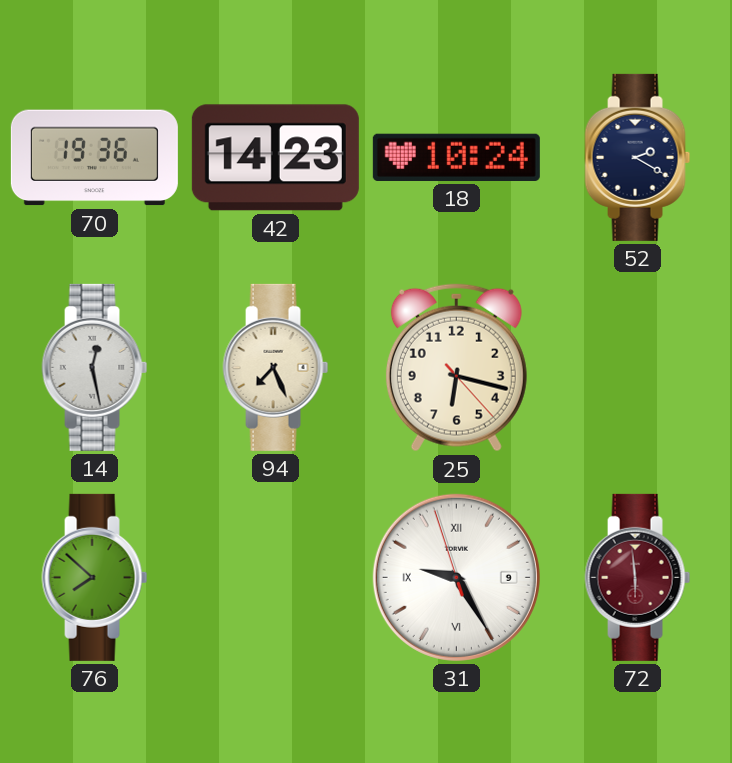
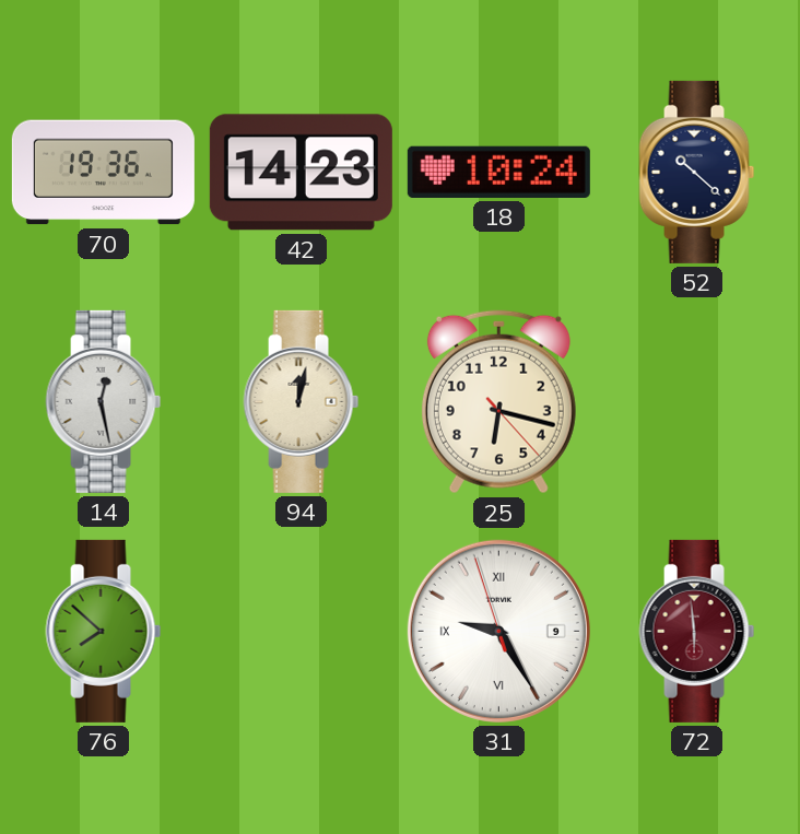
52: 2:20 -> 10:22
94: 7:26 -> 12:02
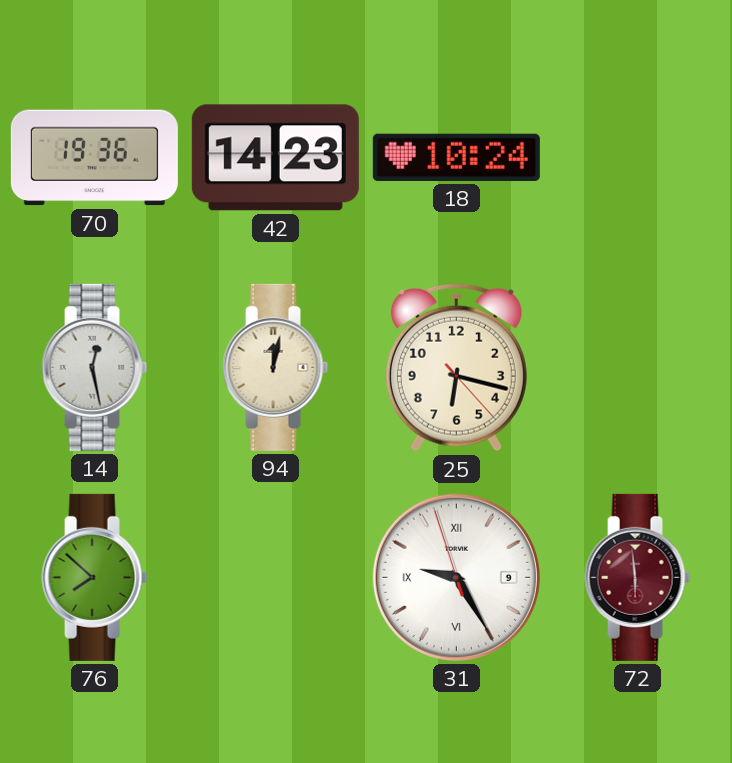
52: 10:22 -> none
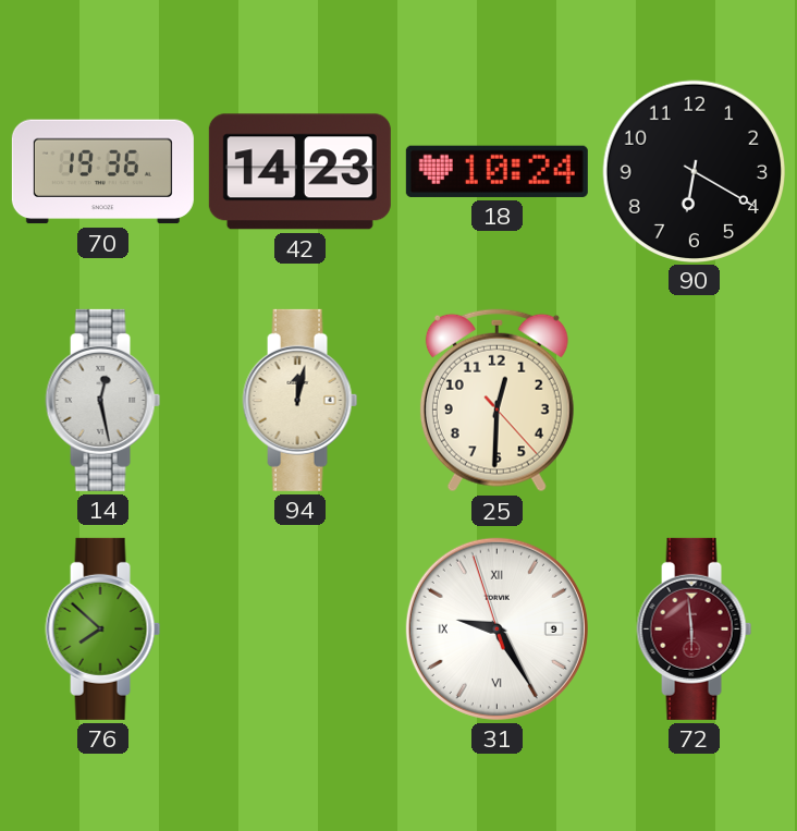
90: none -> 6:20
25: 6:17 -> 12:30
